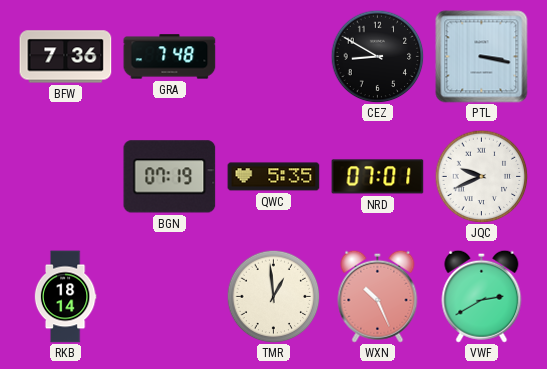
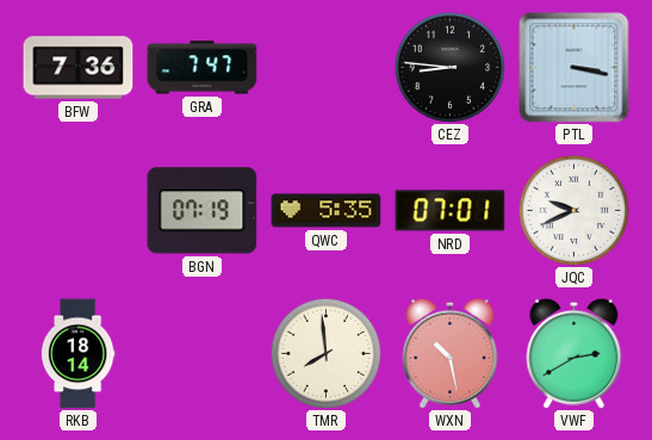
GRA: 7:48 -> 7:47
CEZ: 8:50 -> 8:46
TMR: 12:59 -> 7:59
WXN: 10:26 -> 10:28
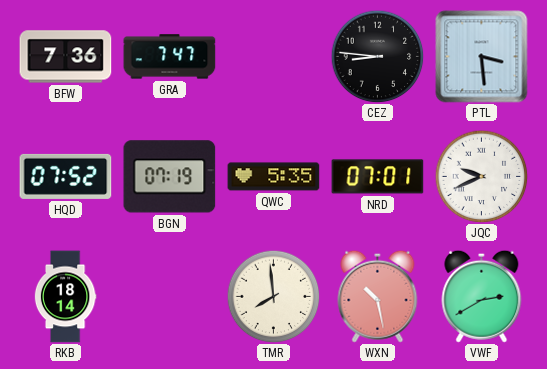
PTL: 3:17 -> 3:29
HQD: none -> 07:52
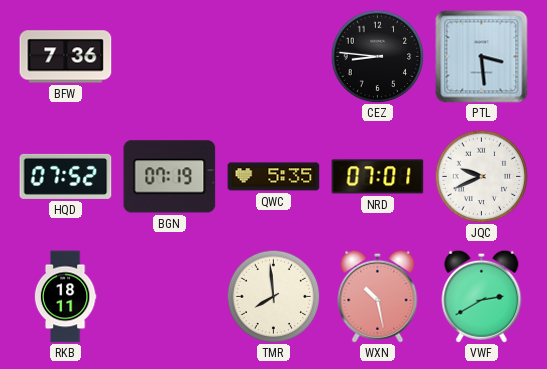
GRA: 7:47 -> none
RKB: 18:14 -> 18:11
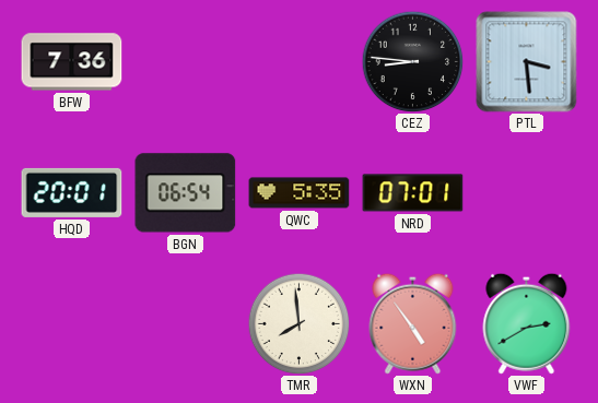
HQD: 07:52 -> 20:01
BGN: 07:19 -> 06:54
JQC: 9:41 -> none
RKB: 18:11 -> none
WXN: 10:28 -> 4:54
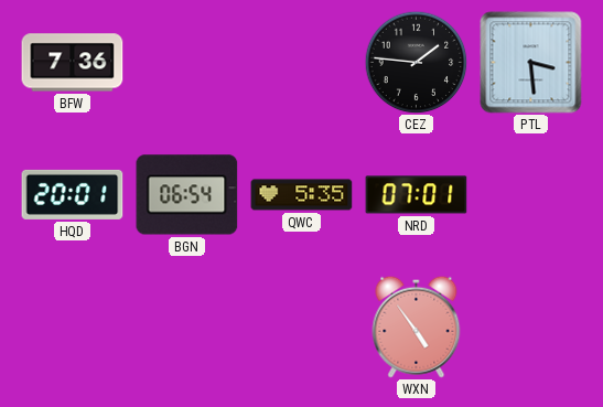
CEZ: 8:46 -> 1:46
TMR: 7:59 -> none
VWF: 2:40 -> none
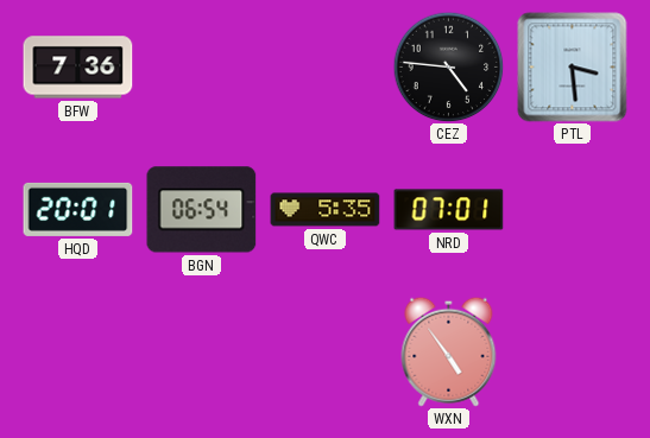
CEZ: 1:46 -> 4:46
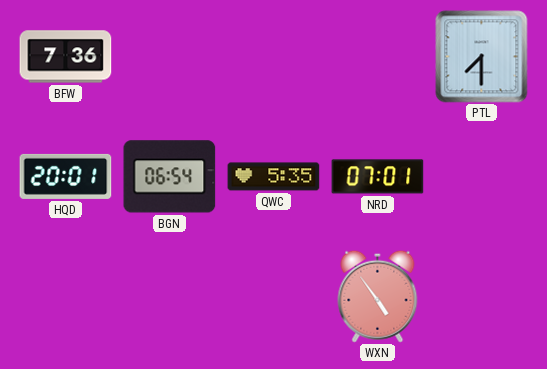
CEZ: 4:46 -> none
PTL: 3:29 -> 7:30
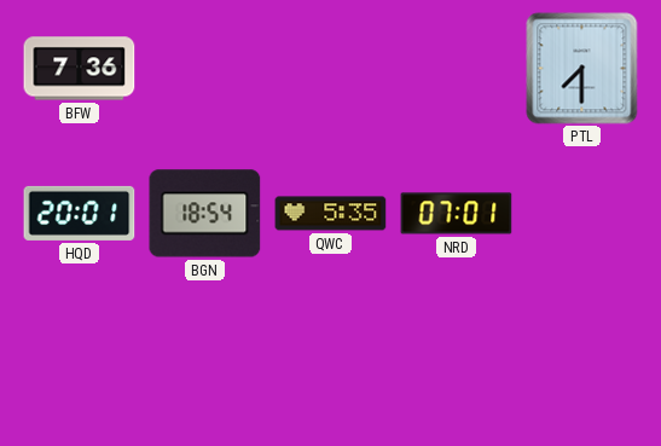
BGN: 06:54 -> 18:54
WXN: 4:54 -> none
